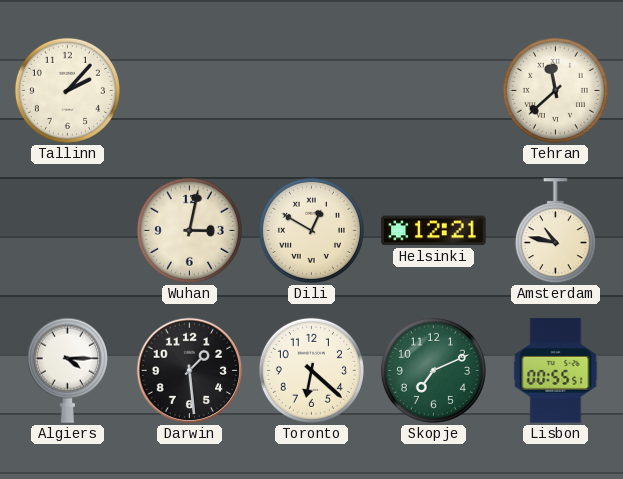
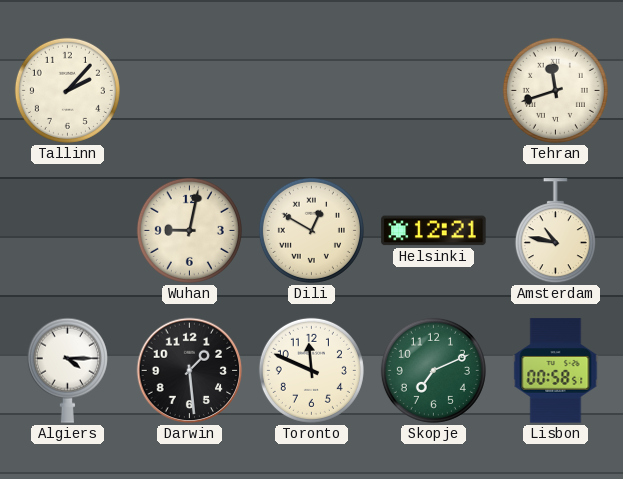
Tehran: 11:38 -> 11:42
Wuhan: 3:02 -> 9:02
Toronto: 6:22 -> 11:49
Lisbon: 00:55 -> 00:58
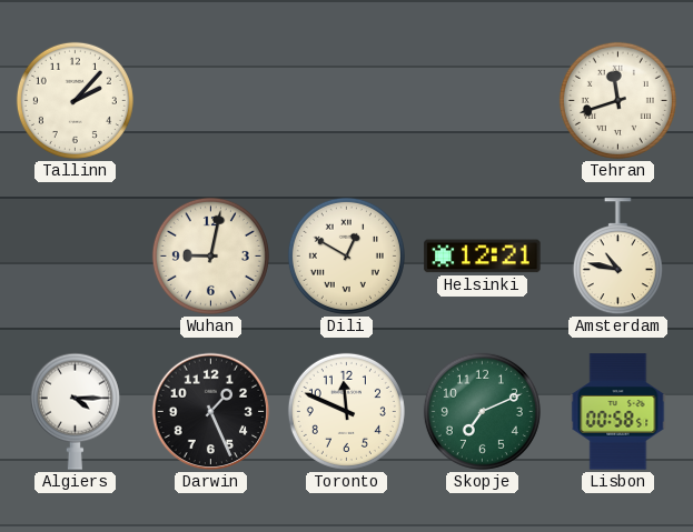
Darwin: 1:29 -> 1:26
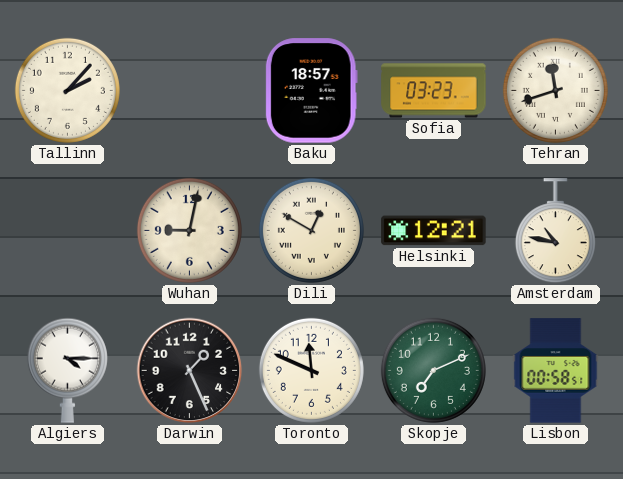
Baku: none -> 18:57
Sofia: none -> 03:23
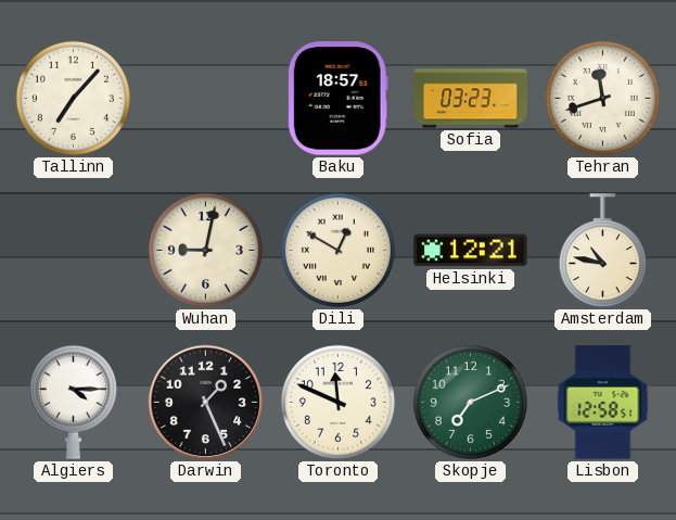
Tallinn: 2:07 -> 7:07
Lisbon: 00:58 -> 12:58
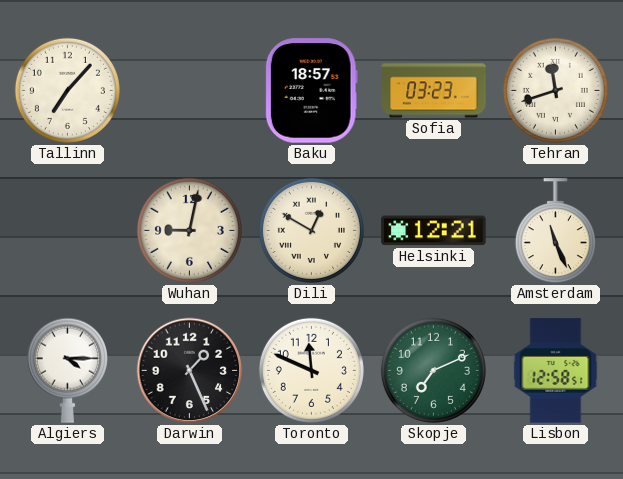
Amsterdam: 10:47 -> 11:26
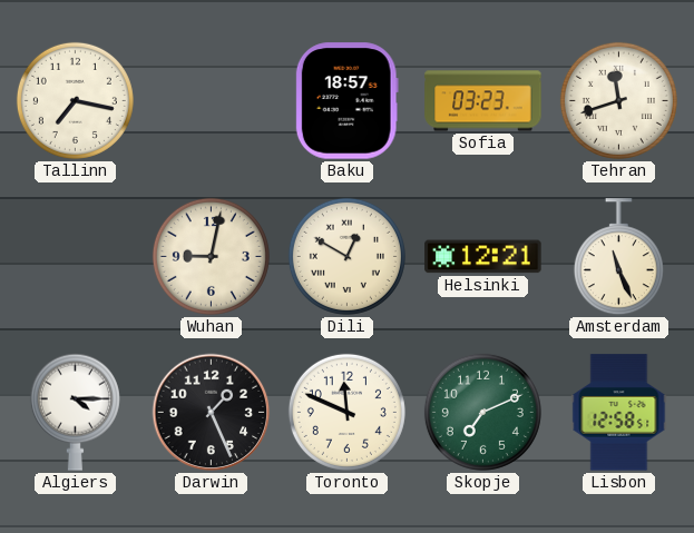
Tallinn: 7:07 -> 7:17
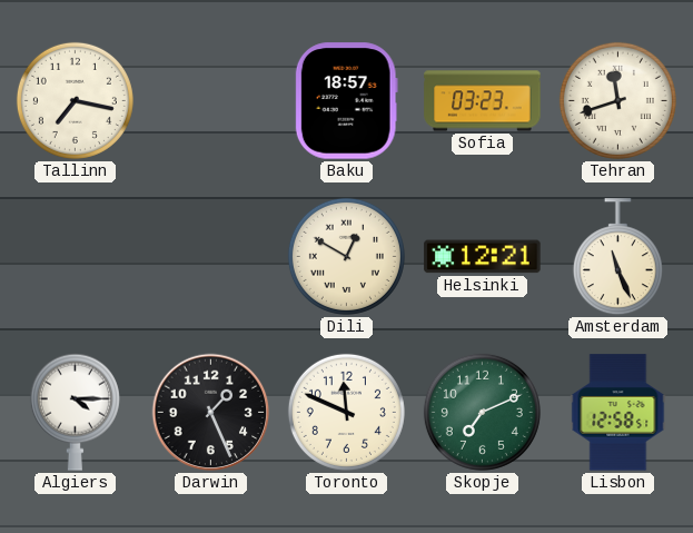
Wuhan: 9:02 -> none
